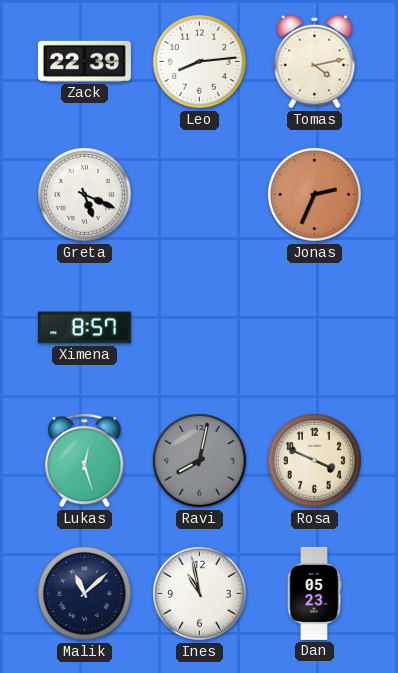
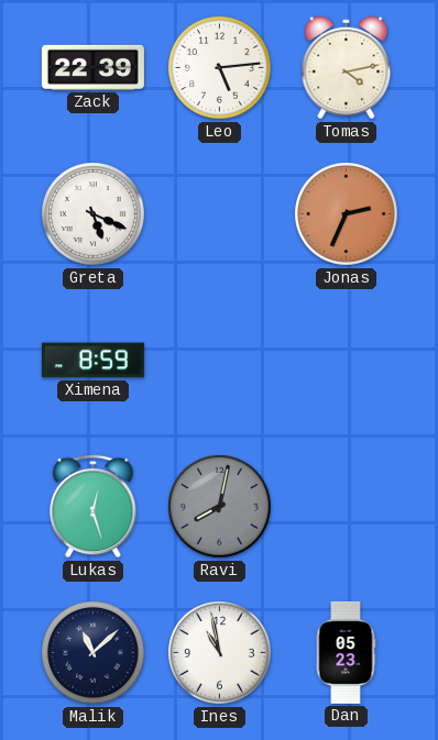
Leo: 8:14 -> 5:14
Ximena: 8:57 -> 8:59
Rosa: 3:49 -> none
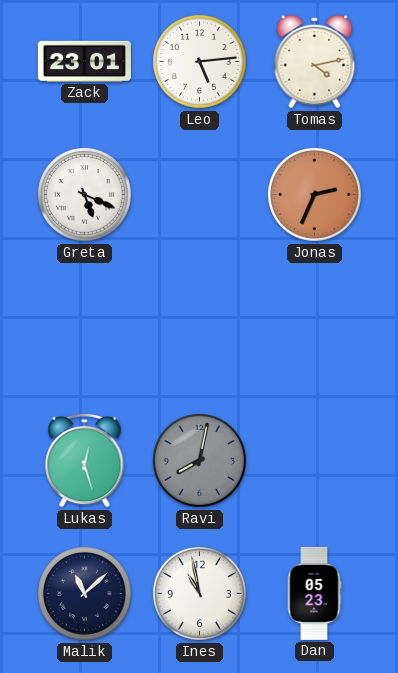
Zack: 22:39 -> 23:01
Ximena: 8:59 -> none
